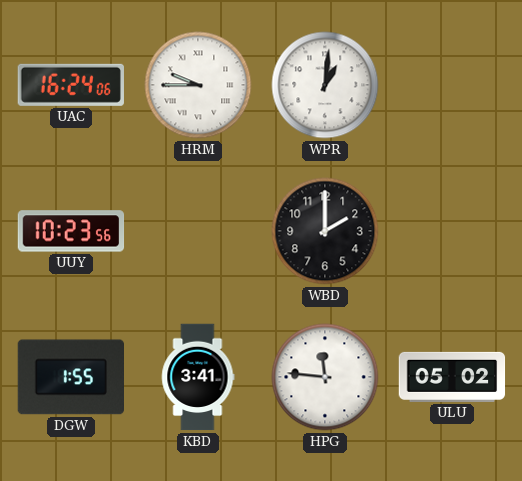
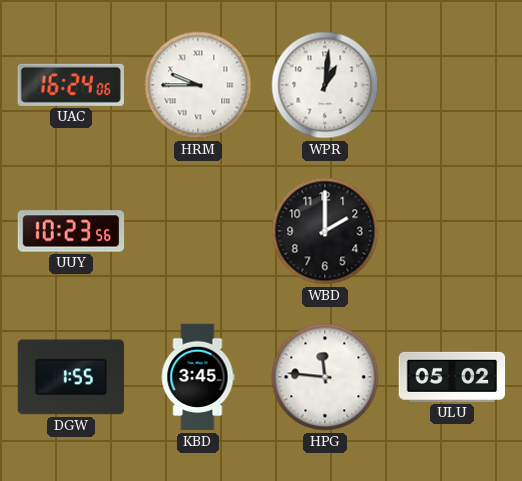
KBD: 3:41 -> 3:45
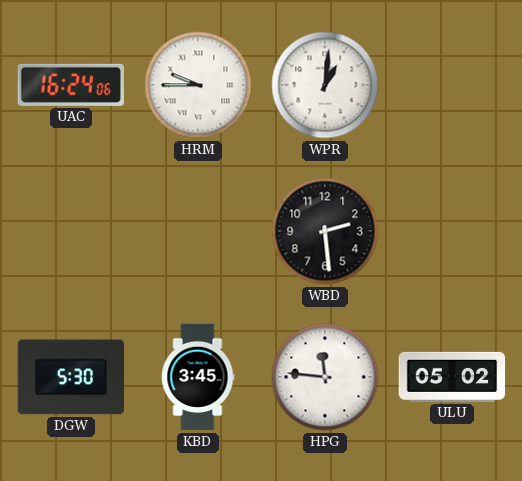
UUY: 10:23 -> none
WBD: 2:00 -> 2:29
DGW: 1:55 -> 5:30
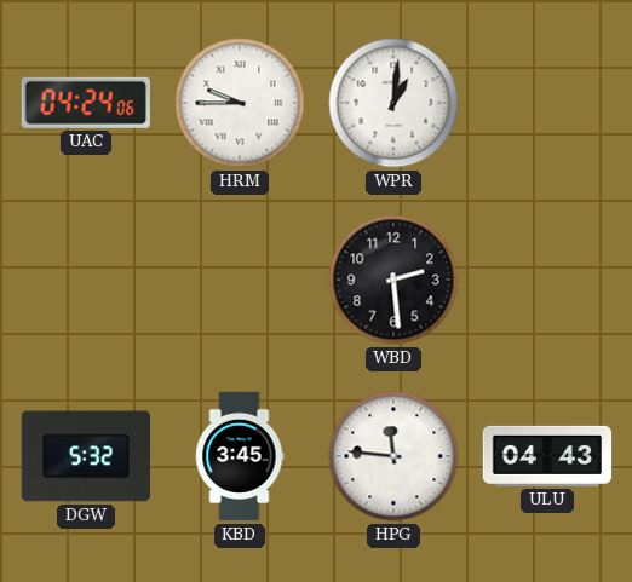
UAC: 16:24 -> 04:24
DGW: 5:30 -> 5:32
ULU: 05:02 -> 04:43
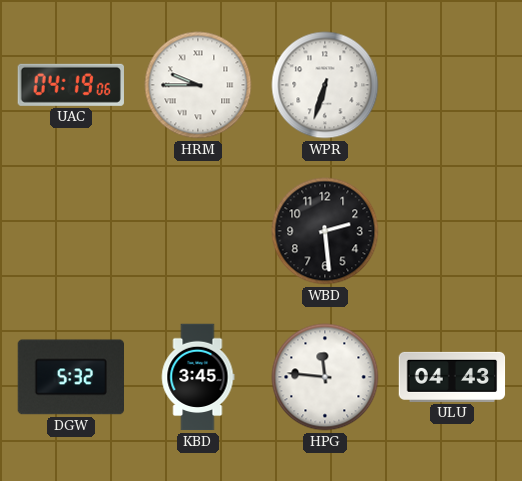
UAC: 04:24 -> 04:19
WPR: 1:01 -> 6:33
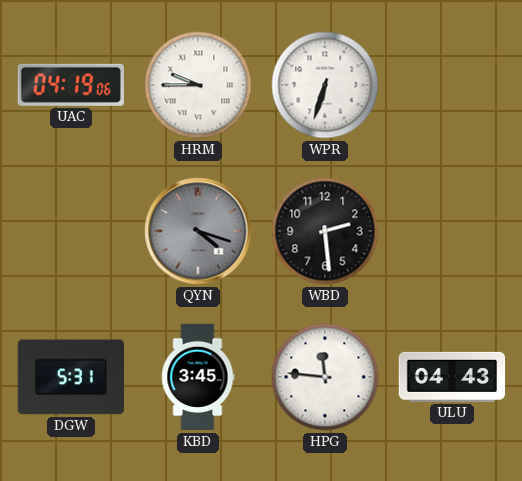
QYN: none -> 4:18
DGW: 5:32 -> 5:31
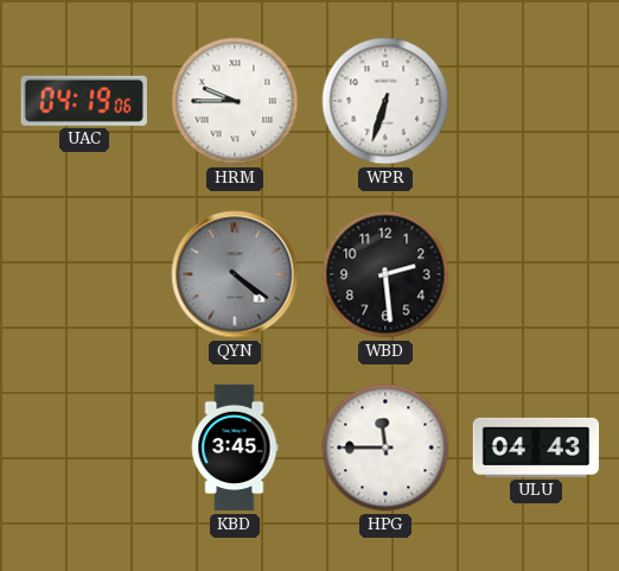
QYN: 4:18 -> 4:21
DGW: 5:31 -> none
HPG: 11:46 -> 11:45
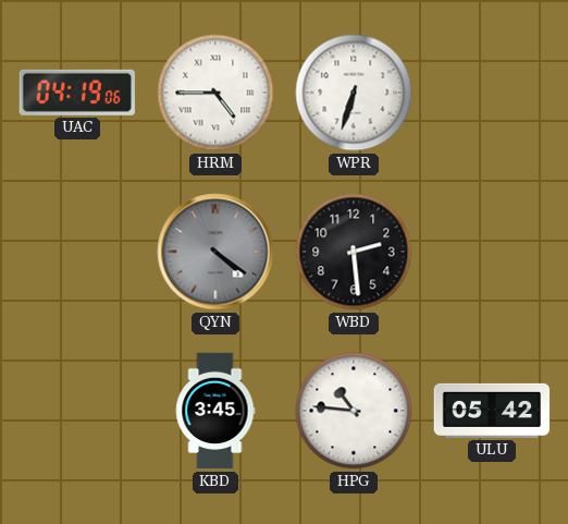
HRM: 9:45 -> 4:45
HPG: 11:45 -> 10:46
ULU: 04:43 -> 05:42
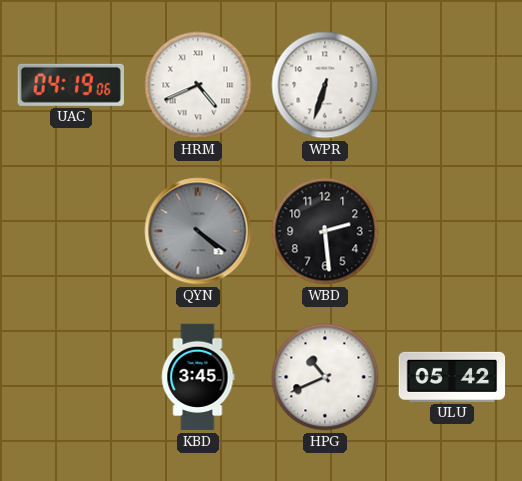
HRM: 4:45 -> 4:41
HPG: 10:46 -> 10:41
